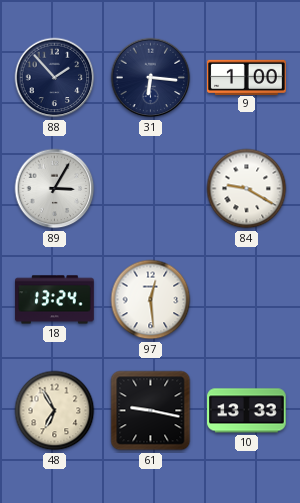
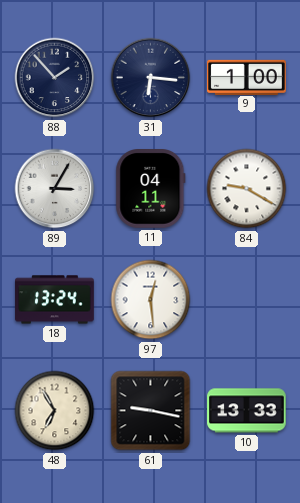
11: none -> 04:11
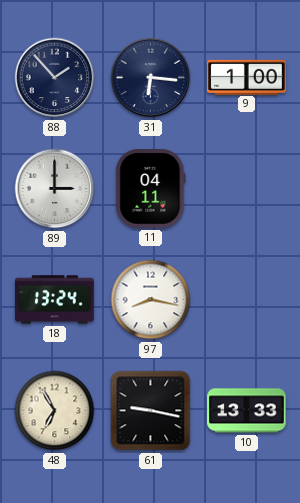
89: 3:05 -> 3:00
84: 9:20 -> none
97: 12:29 -> 8:17
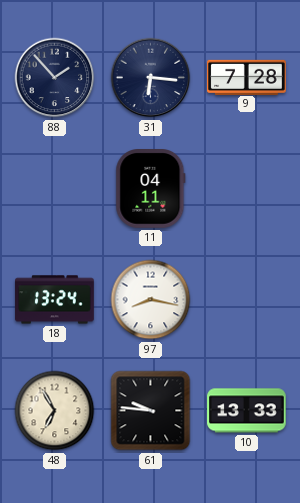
9: 1:00 -> 7:28
89: 3:00 -> none
61: 9:17 -> 9:46
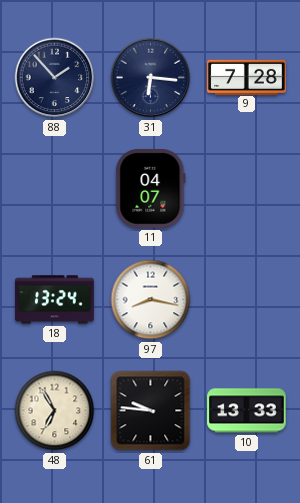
11: 04:11 -> 04:07
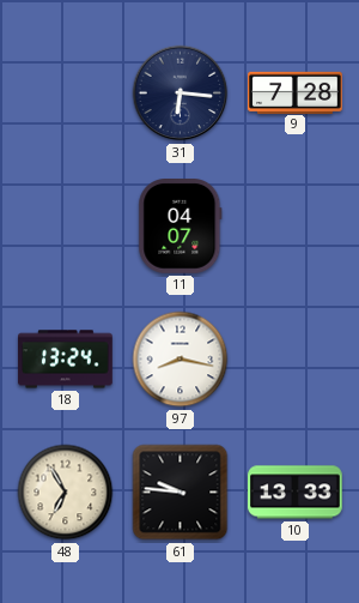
88: 1:53 -> none
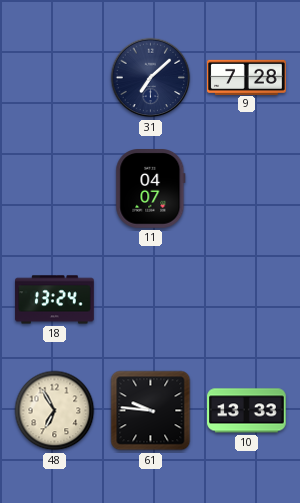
31: 6:16 -> 7:08
97: 8:17 -> none
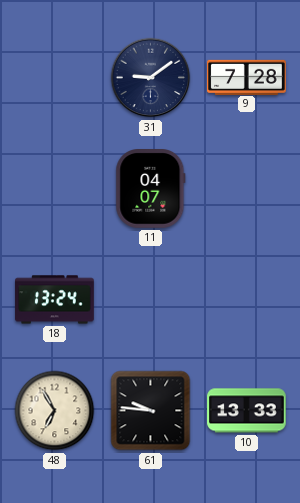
31: 7:08 -> 9:09
